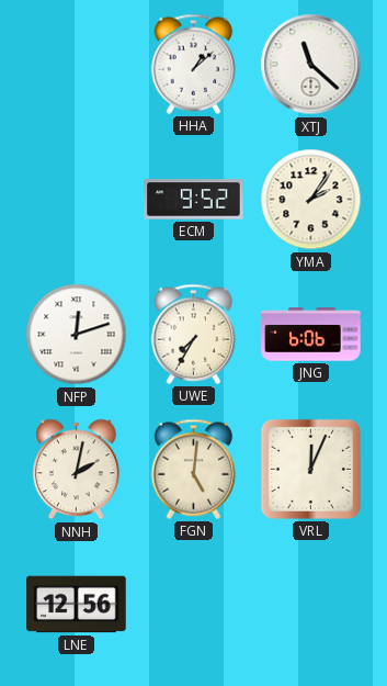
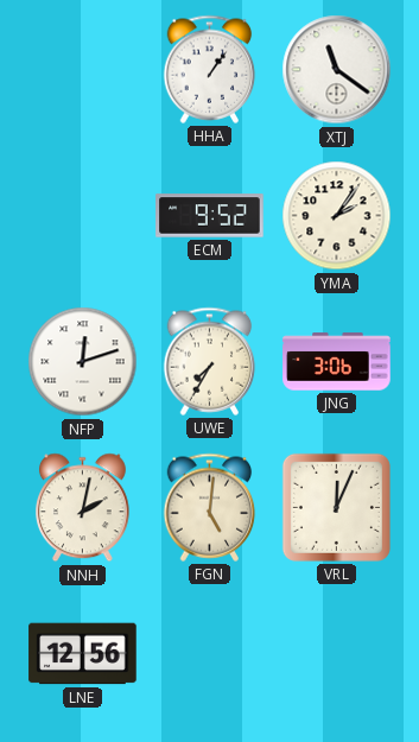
HHA: 1:08 -> 1:06
XTJ: 11:22 -> 11:21
JNG: 6:06 -> 3:06
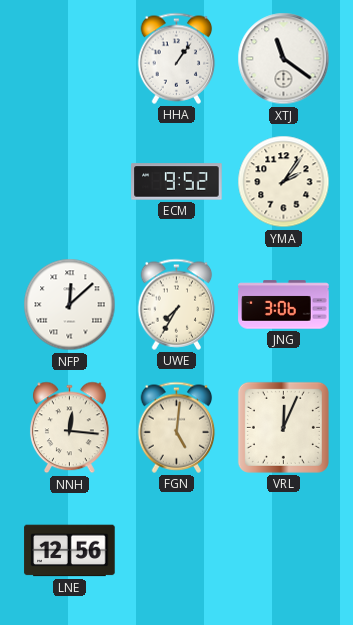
NFP: 12:12 -> 12:08
NNH: 2:02 -> 12:16
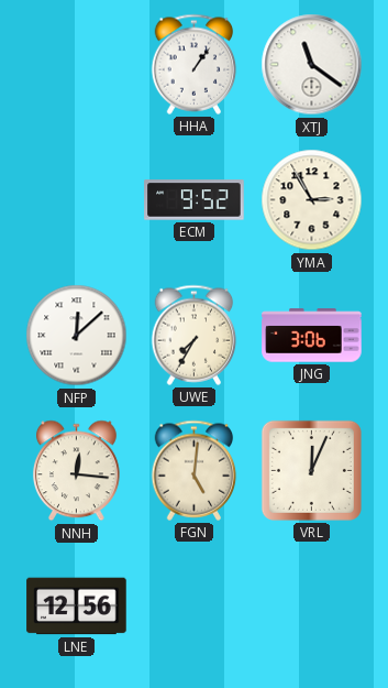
YMA: 2:06 -> 2:55
